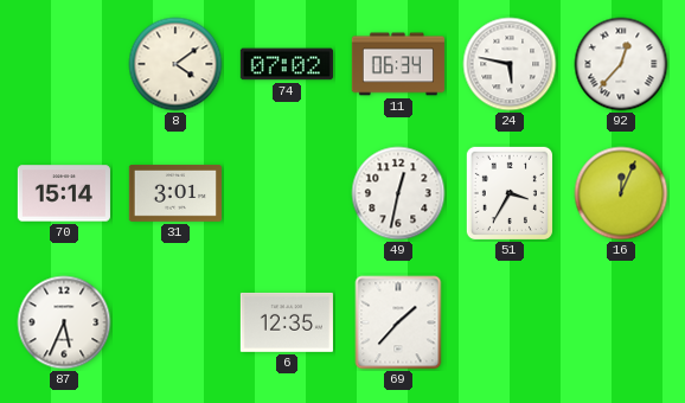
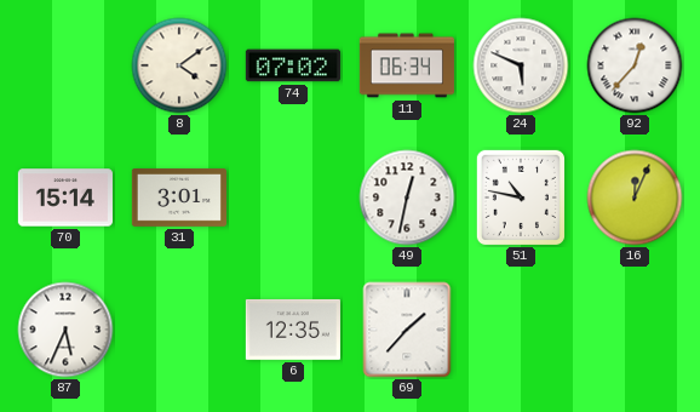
24: 5:47 -> 5:49
51: 3:35 -> 10:47
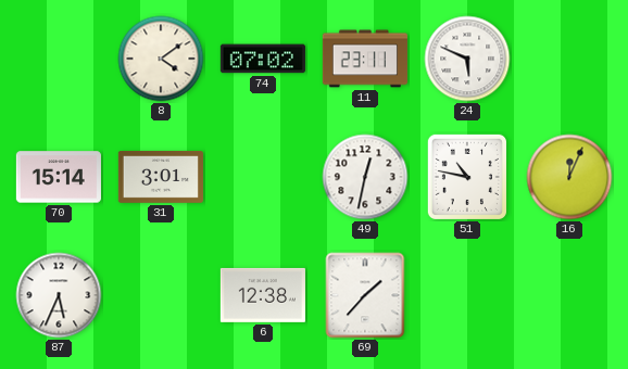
11: 06:34 -> 23:11
92: 12:37 -> none
6: 12:35 -> 12:38
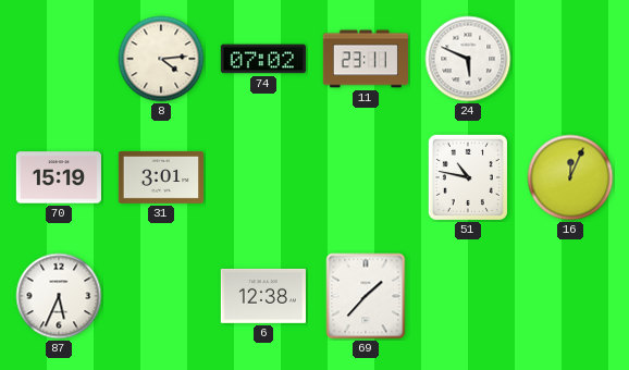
8: 4:09 -> 4:14
70: 15:14 -> 15:19
49: 12:32 -> none
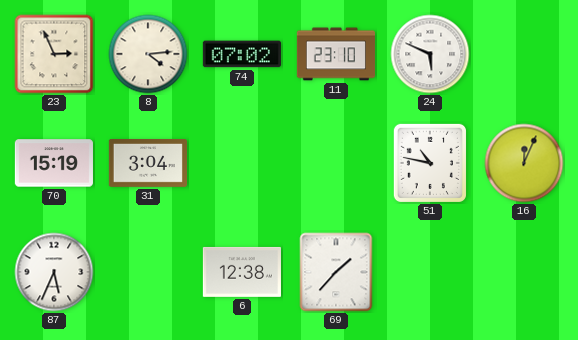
23: none -> 2:56
11: 23:11 -> 23:10
31: 3:01 -> 3:04
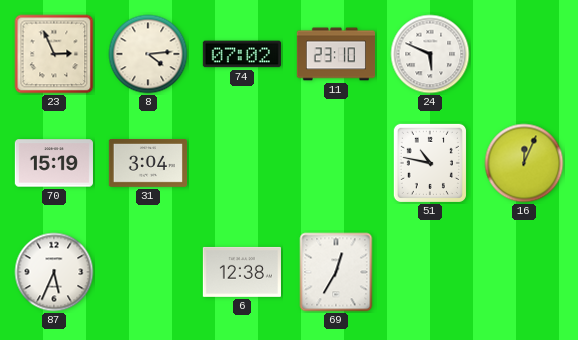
69: 1:37 -> 12:35
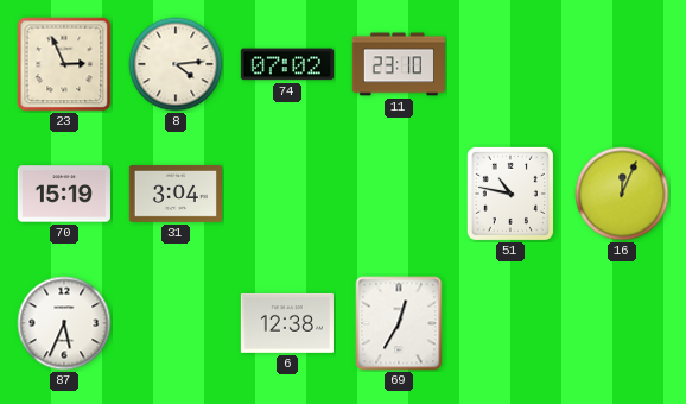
24: 5:49 -> none
